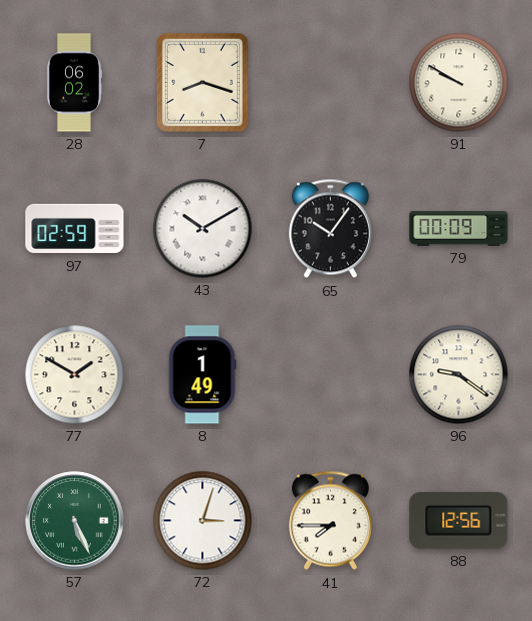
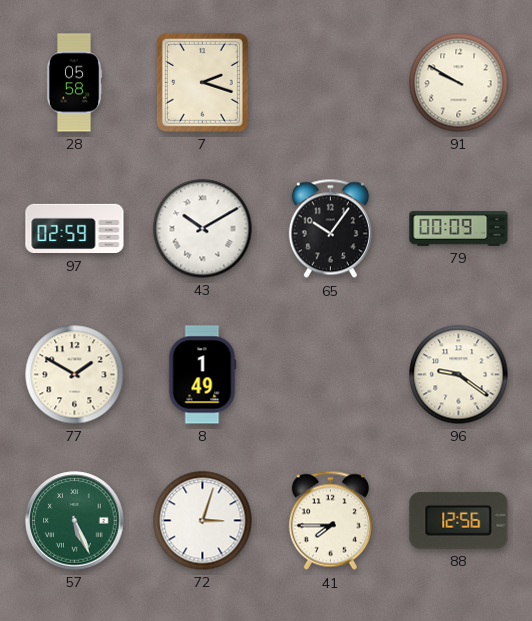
28: 06:02 -> 05:58
7: 8:18 -> 2:18
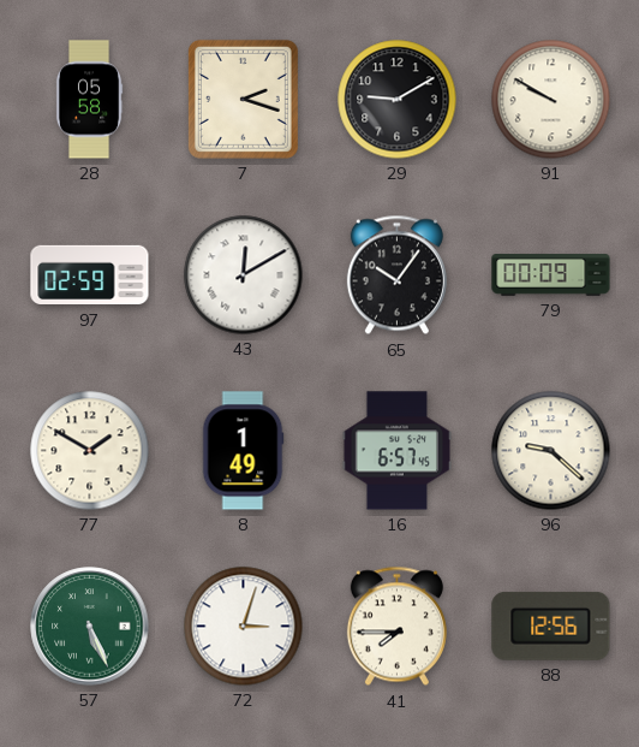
29: none -> 9:10
43: 10:10 -> 12:10
16: none -> 6:57
96: 9:21 -> 9:22
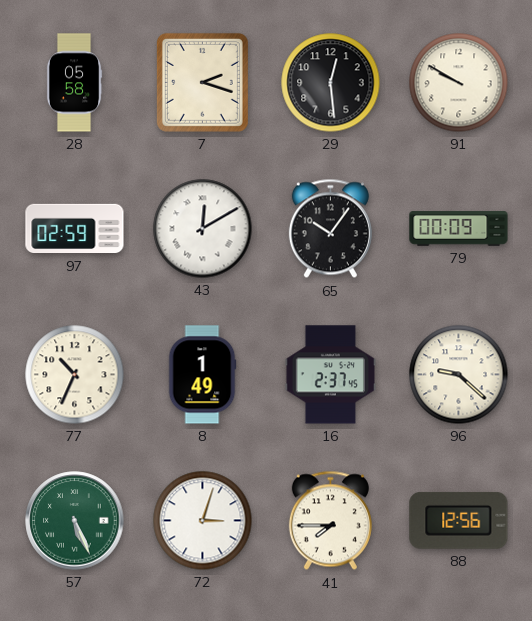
29: 9:10 -> 12:29
77: 1:50 -> 10:34
16: 6:57 -> 2:37
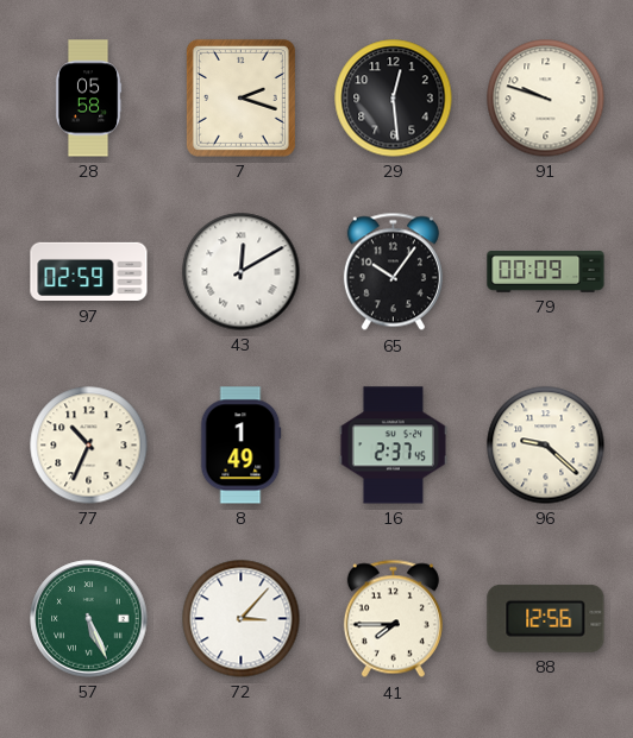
91: 9:50 -> 9:48
72: 3:03 -> 3:07
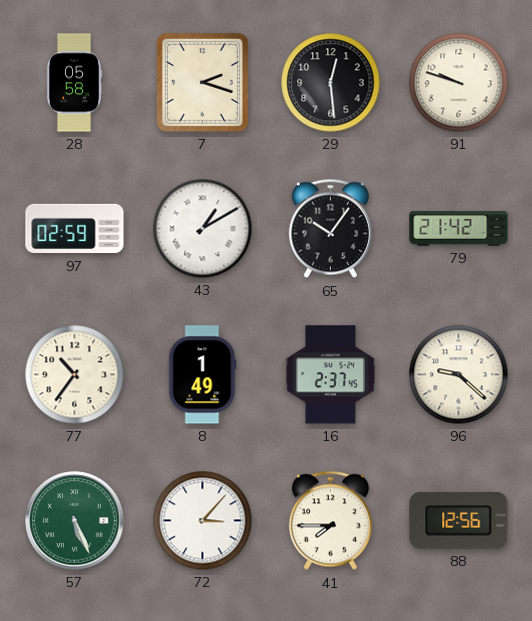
43: 12:10 -> 1:10
79: 00:09 -> 21:42
77: 10:34 -> 10:36
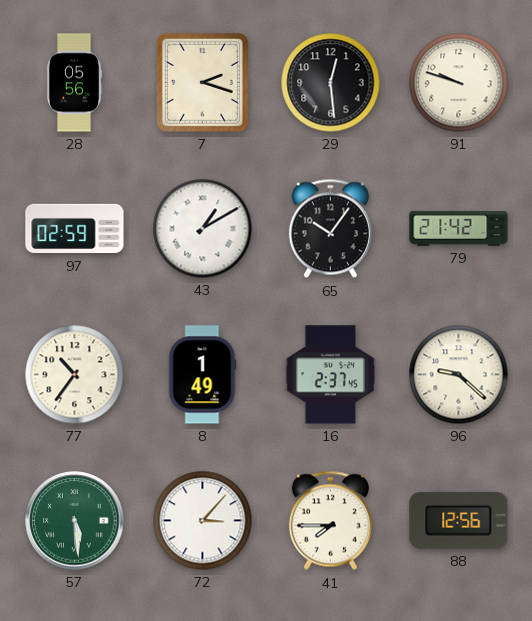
28: 05:58 -> 05:56
57: 5:26 -> 5:29
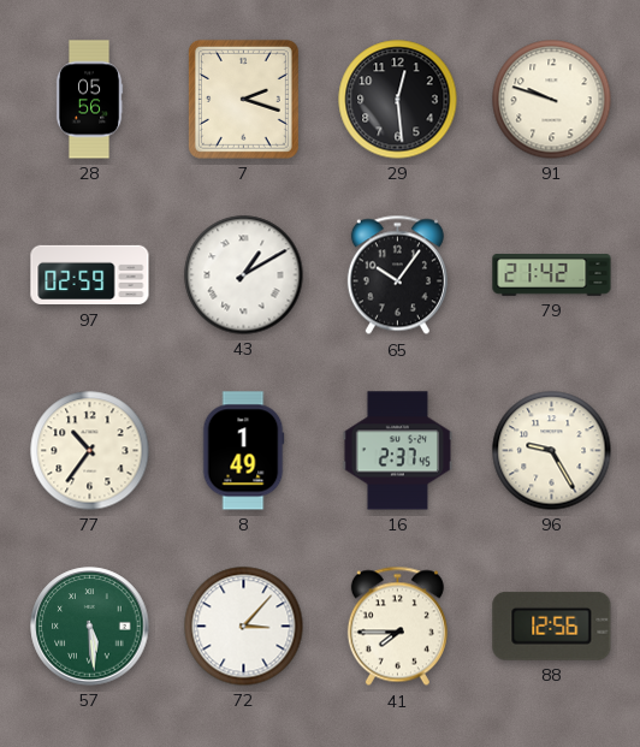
96: 9:22 -> 9:25
